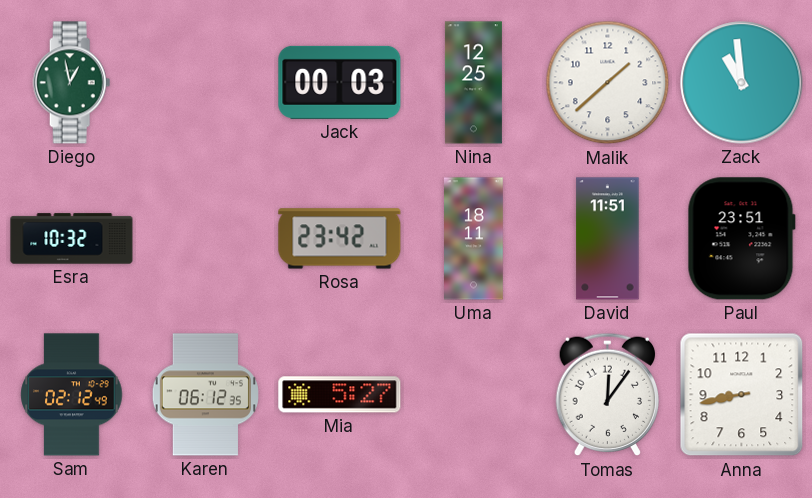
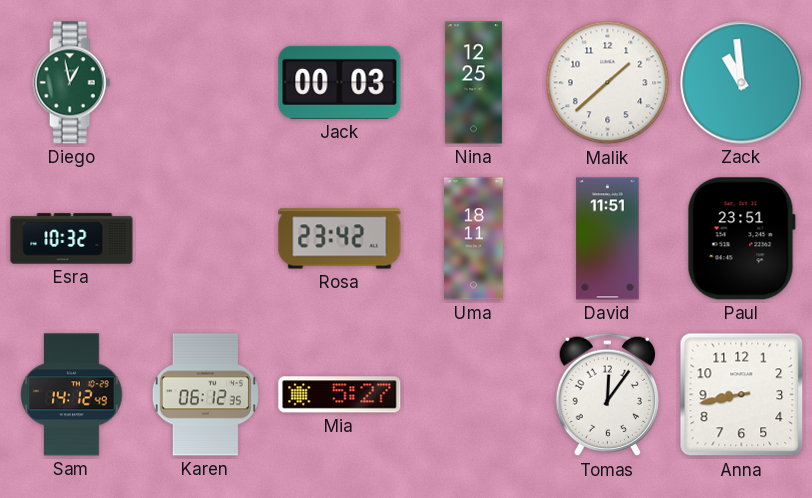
Sam: 02:12 -> 14:12
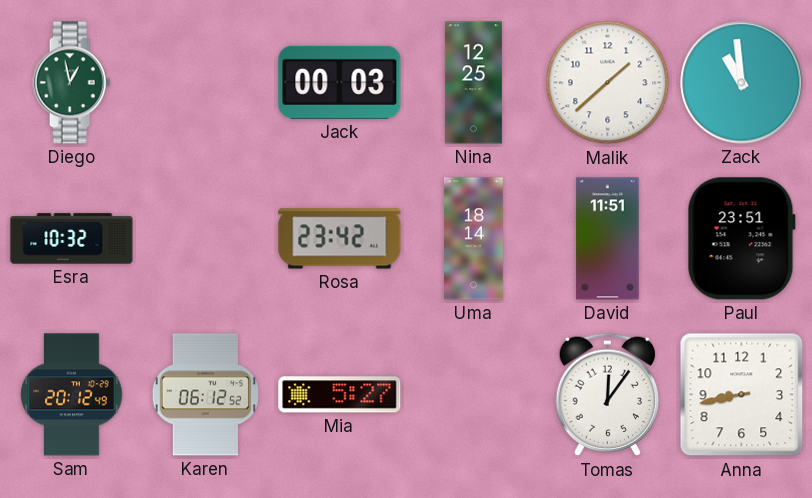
Uma: 18:11 -> 18:14
Sam: 14:12 -> 20:12
Karen: 06:12:35 -> 06:12:52
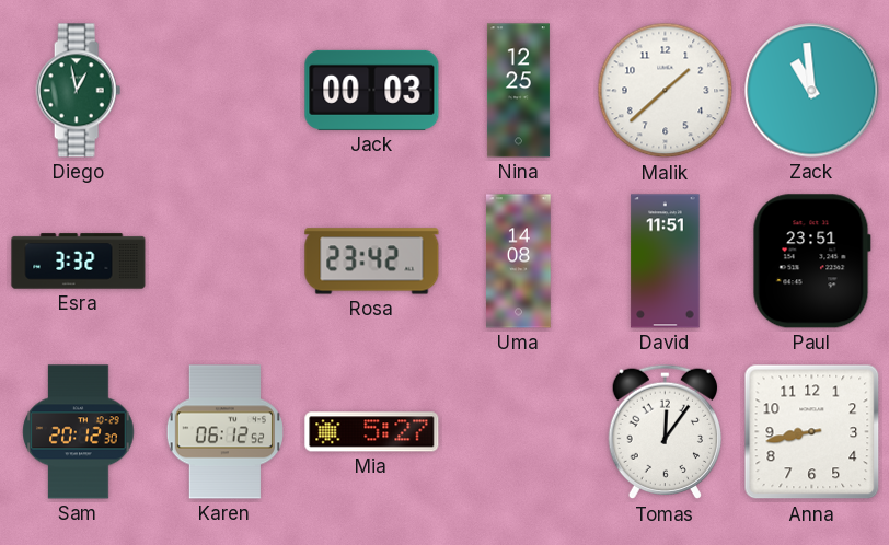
Esra: 10:32 -> 3:32
Uma: 18:14 -> 14:08
Sam: 20:12:49 -> 20:12:30
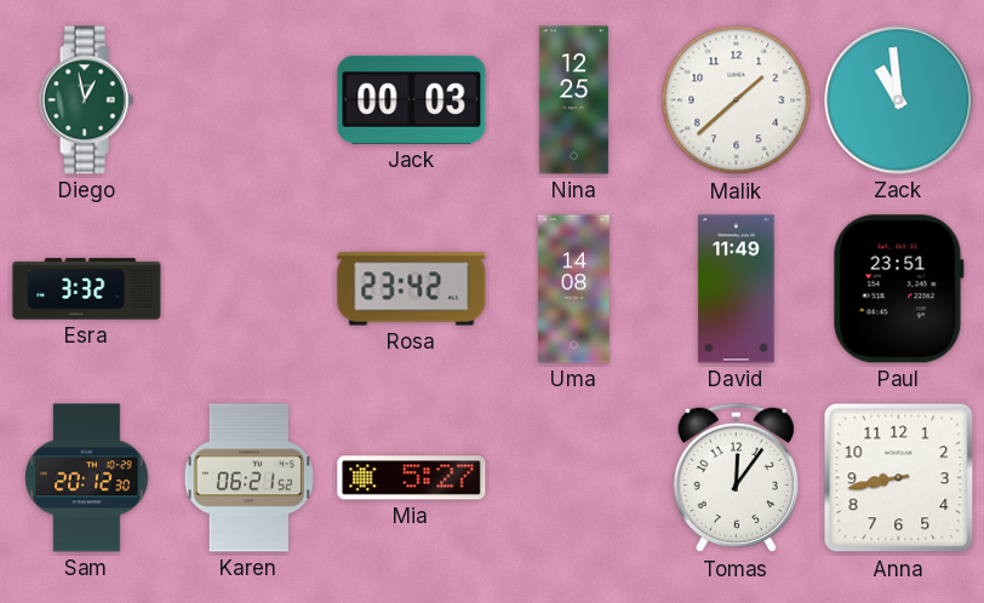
David: 11:51 -> 11:49
Karen: 06:12 -> 06:21
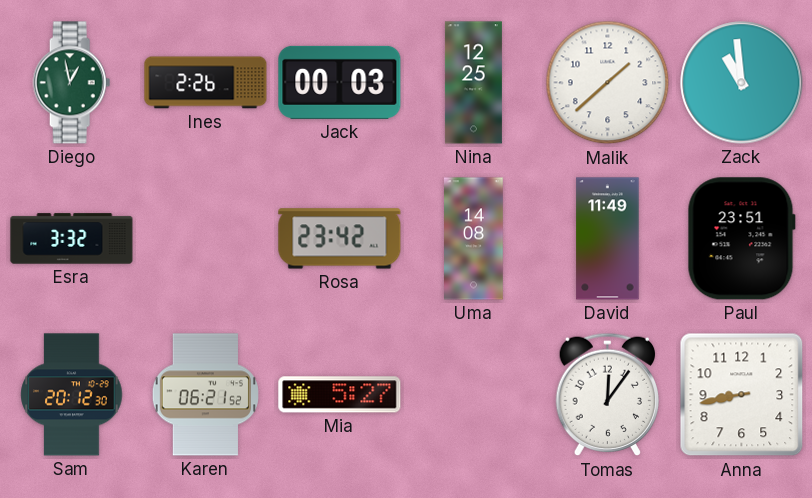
Ines: none -> 2:26
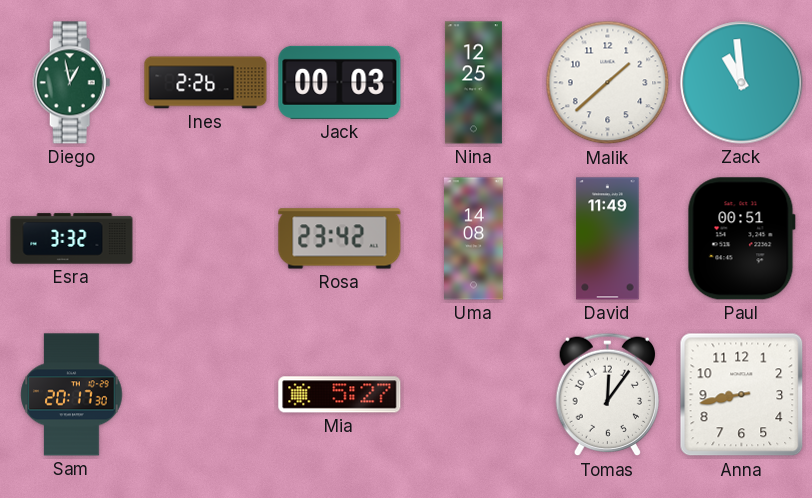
Paul: 23:51 -> 00:51
Sam: 20:12 -> 20:17
Karen: 06:21 -> none
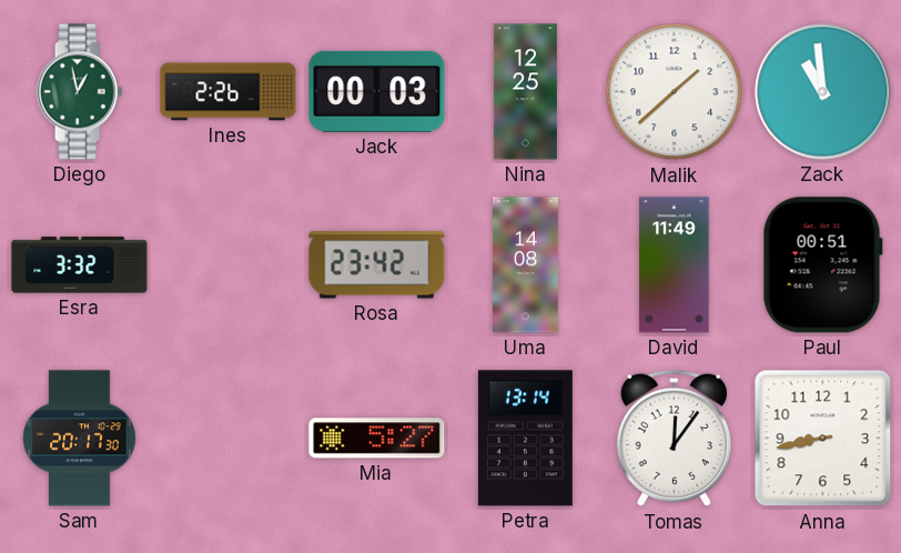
Petra: none -> 13:14
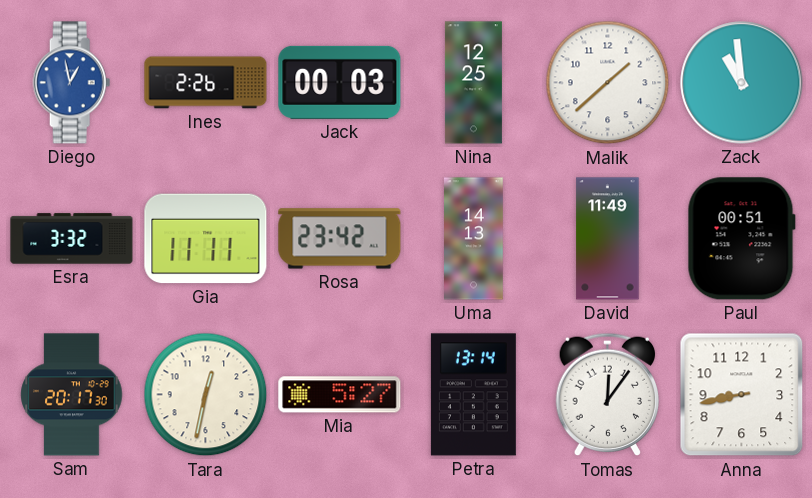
Diego dial: green -> blue
Gia: none -> 11:11
Uma: 14:08 -> 14:13
Tara: none -> 12:32
